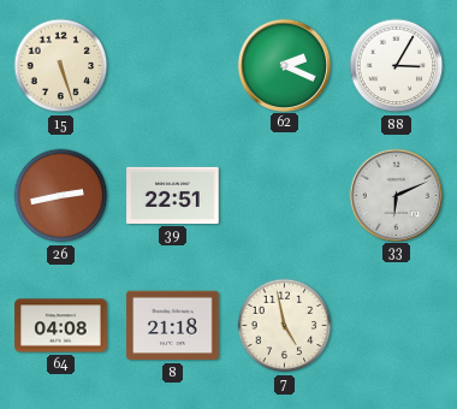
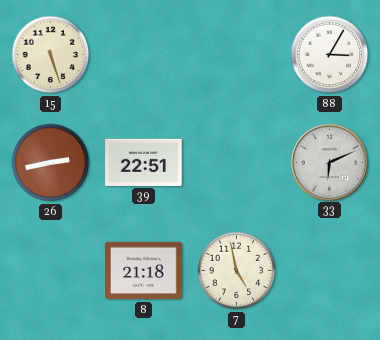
62: 2:19 -> none
64: 04:08 -> none
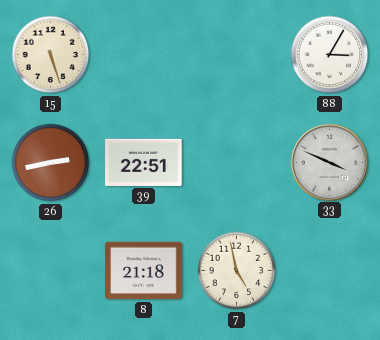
33: 6:11 -> 3:49
